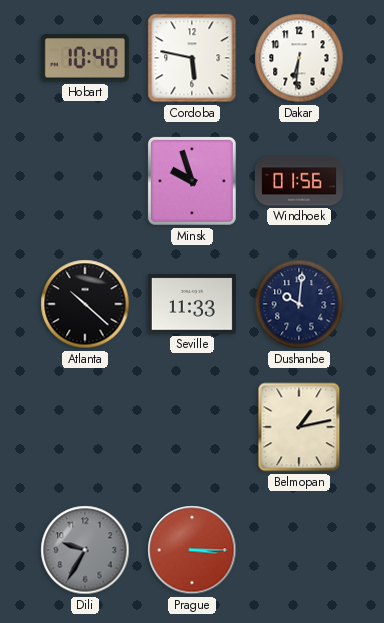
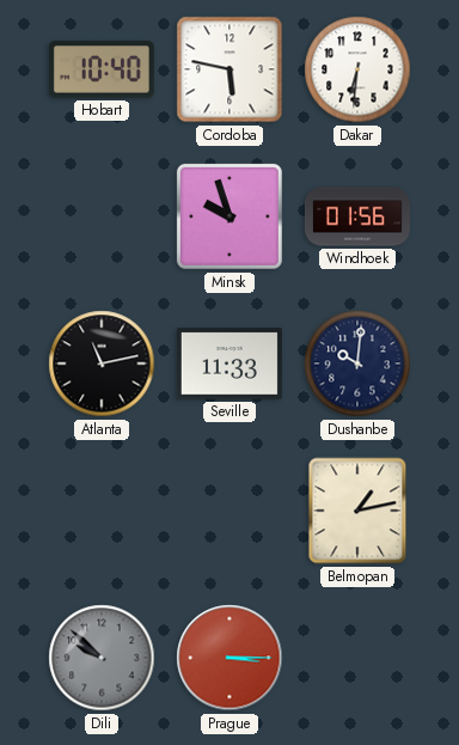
Atlanta: 10:22 -> 11:13
Dili: 9:35 -> 9:52
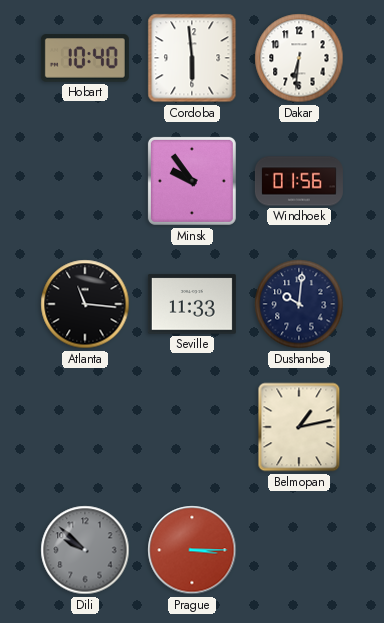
Cordoba: 5:47 -> 5:59
Minsk: 9:57 -> 9:54
Atlanta: 11:13 -> 11:16
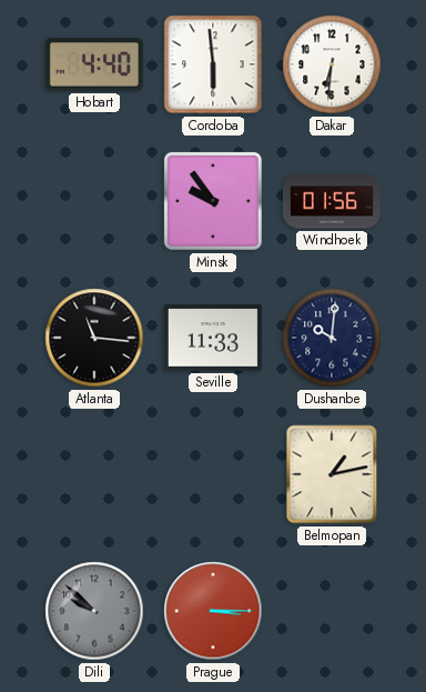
Hobart: 10:40 -> 4:40
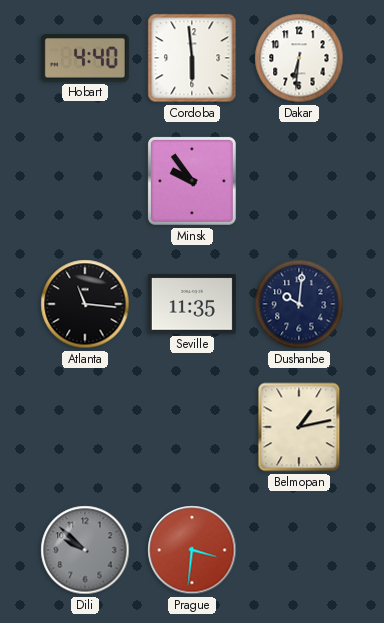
Windhoek: 01:56 -> none
Seville: 11:33 -> 11:35
Prague: 3:15 -> 3:31
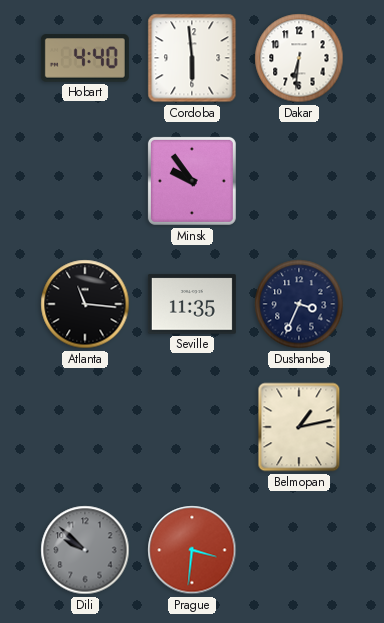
Dushanbe: 10:01 -> 3:34
